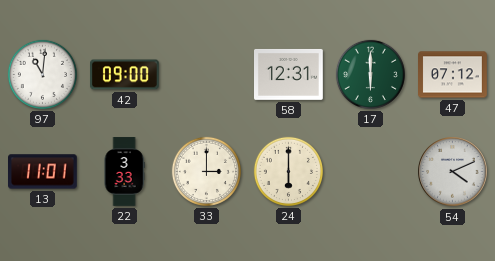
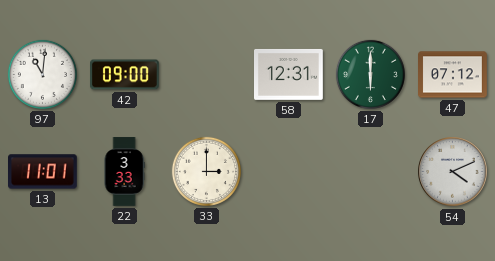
24: 6:00 -> none
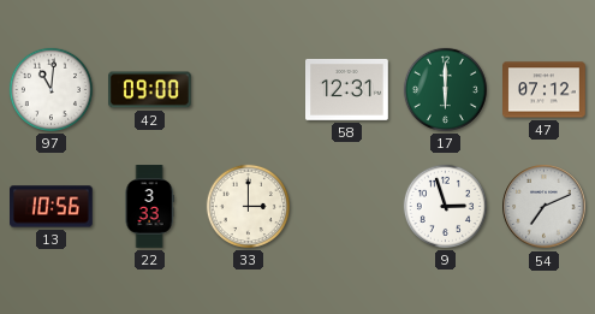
13: 11:01 -> 10:56
9: none -> 2:57
54: 4:11 -> 7:11
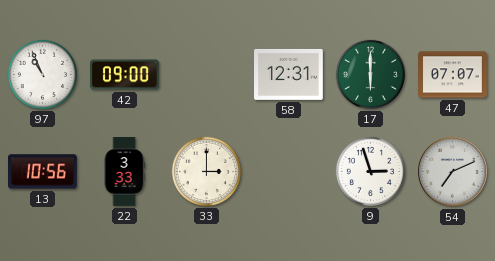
97: 11:01 -> 10:56
47: 07:12 -> 07:07
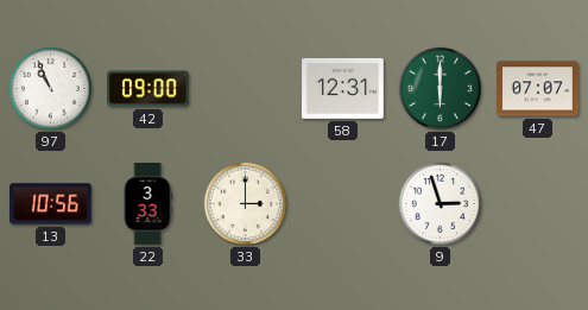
54: 7:11 -> none
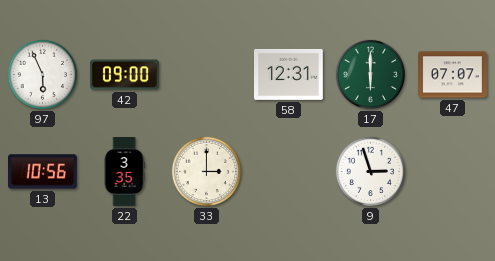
97: 10:56 -> 5:56
22: 3:33 -> 3:35
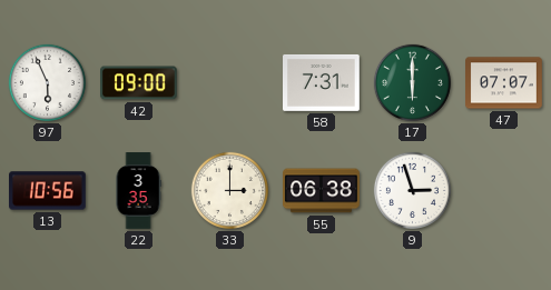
58: 12:31 -> 7:31
55: none -> 06:38
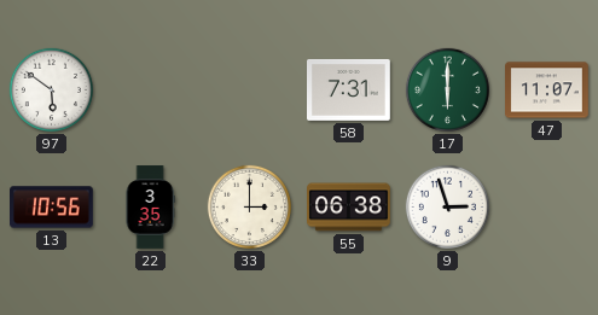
97: 5:56 -> 5:51
42: 09:00 -> none
47: 07:07 -> 11:07
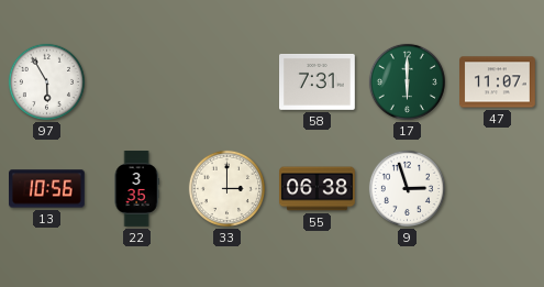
97: 5:51 -> 5:55
